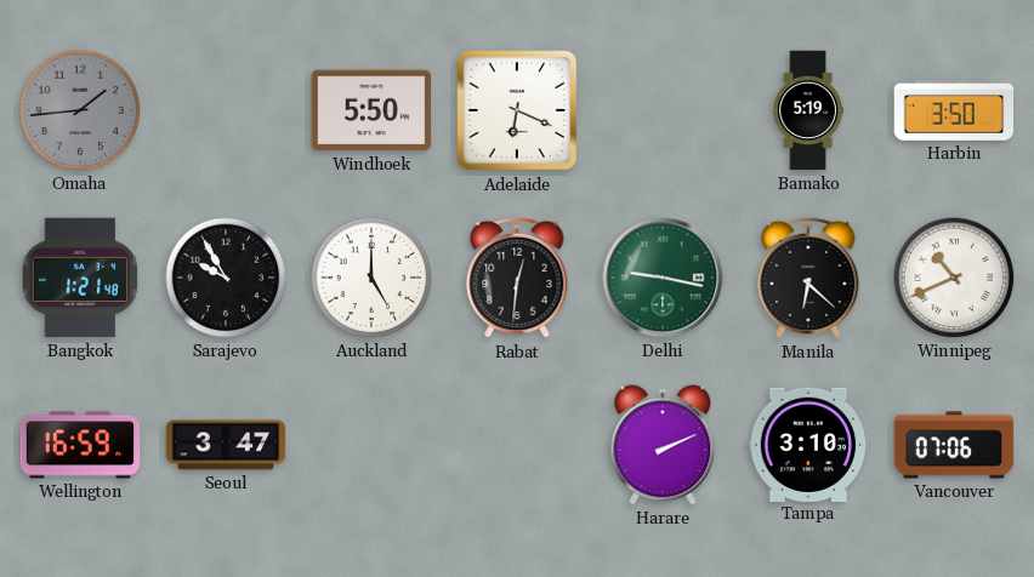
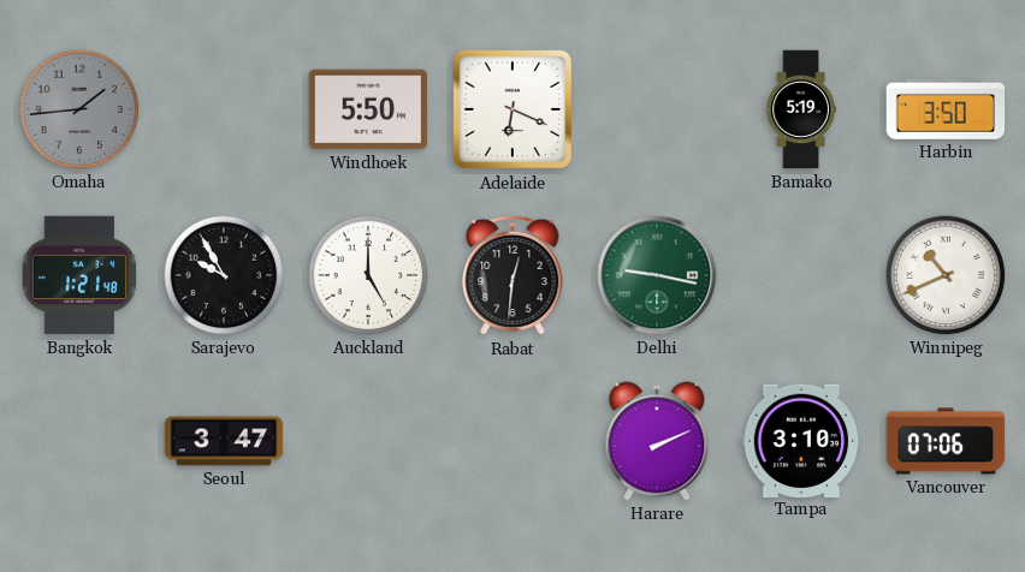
Manila: 6:22 -> none
Wellington: 16:59 -> none
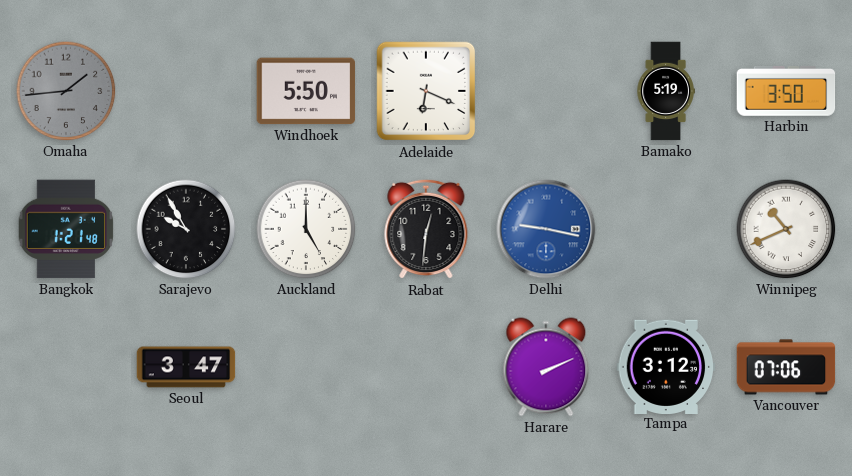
Delhi dial: green -> blue
Tampa: 3:10 -> 3:12
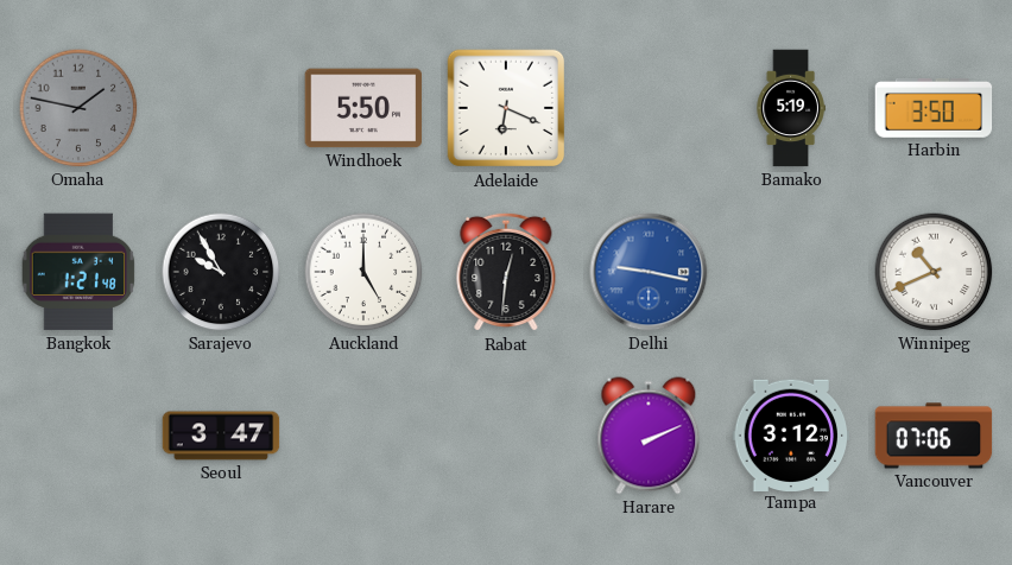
Omaha: 1:44 -> 1:47
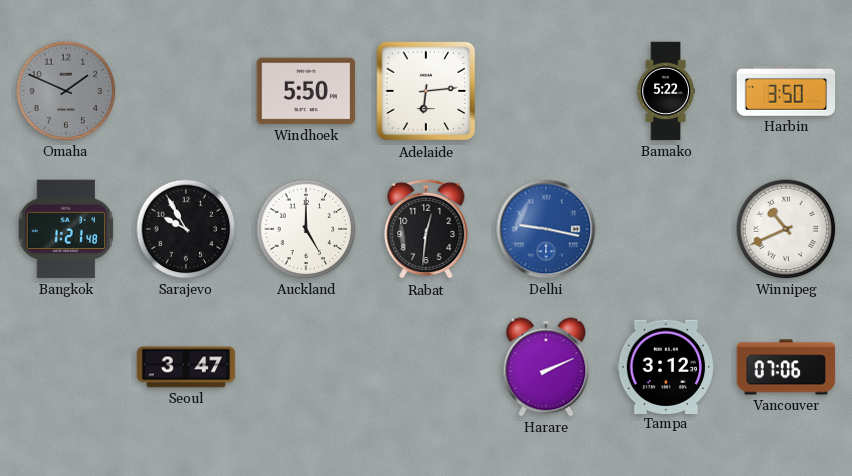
Omaha: 1:47 -> 1:49
Adelaide: 6:19 -> 6:14
Bamako: 5:19 -> 5:22
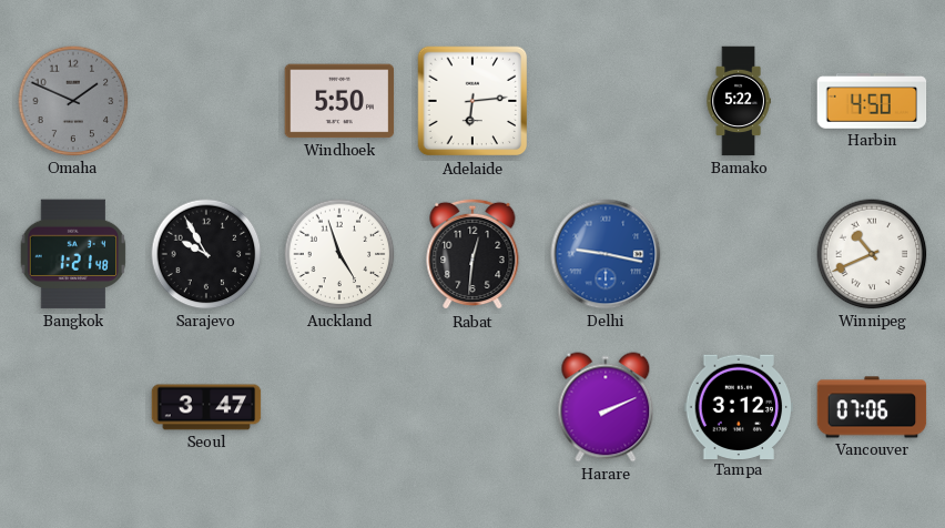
Harbin: 3:50 -> 4:50
Auckland: 5:00 -> 4:57
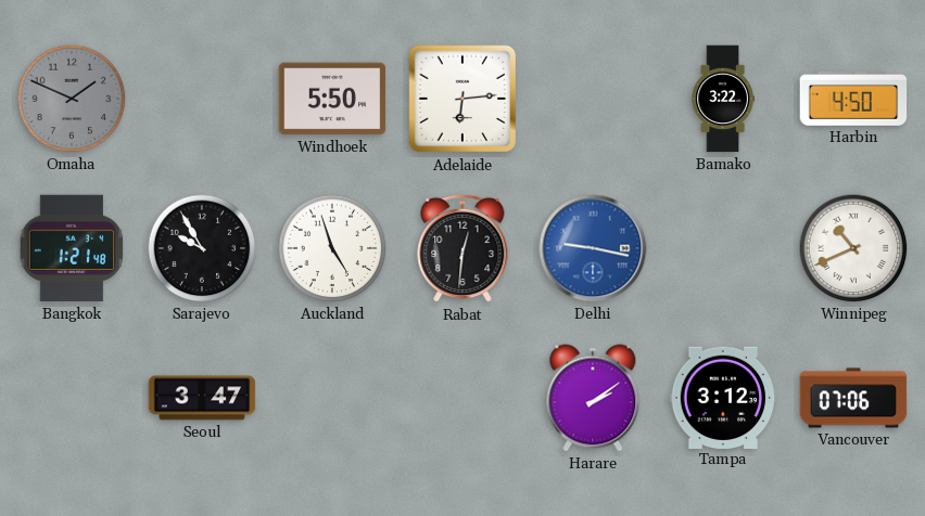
Bamako: 5:22 -> 3:22
Harare: 2:11 -> 2:09
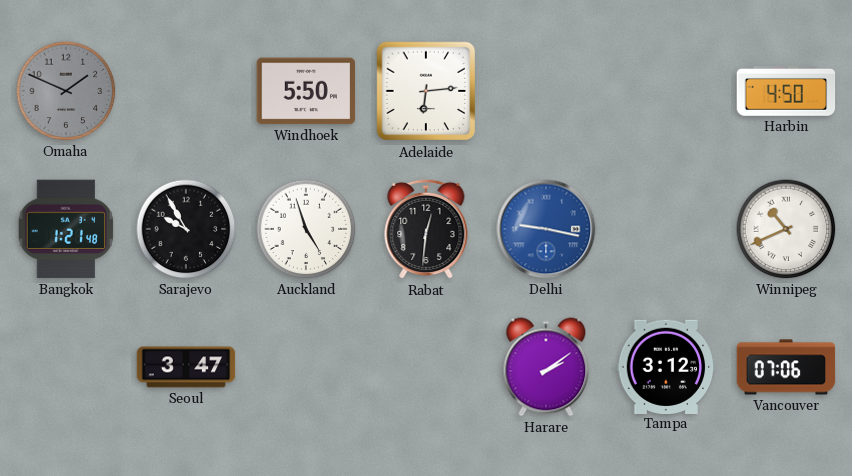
Bamako: 3:22 -> none
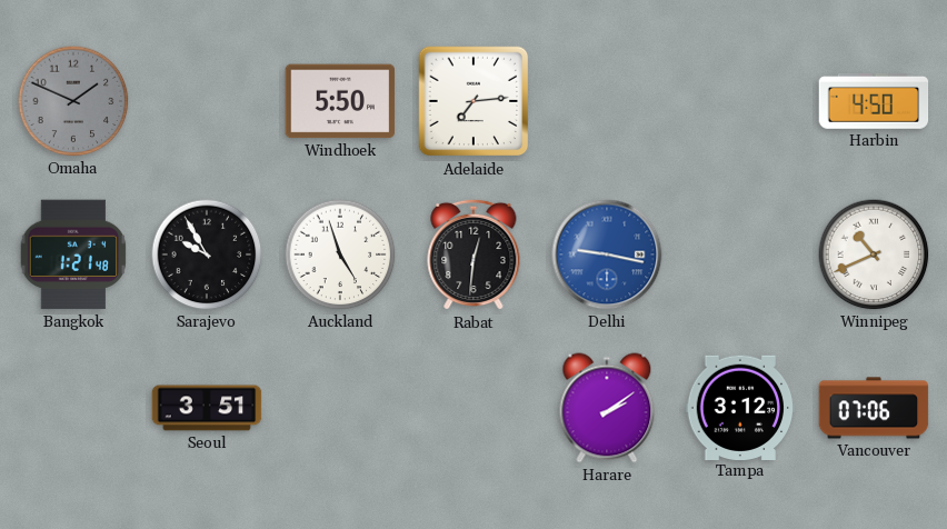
Adelaide: 6:14 -> 7:14
Seoul: 3:47 -> 3:51
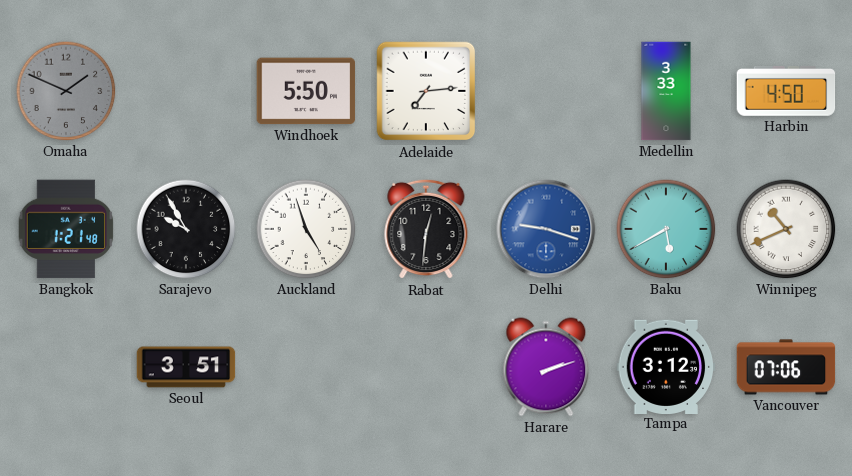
Medellin: none -> 3:33
Delhi: 9:17 -> 9:18
Baku: none -> 5:40
Harare: 2:09 -> 2:12
